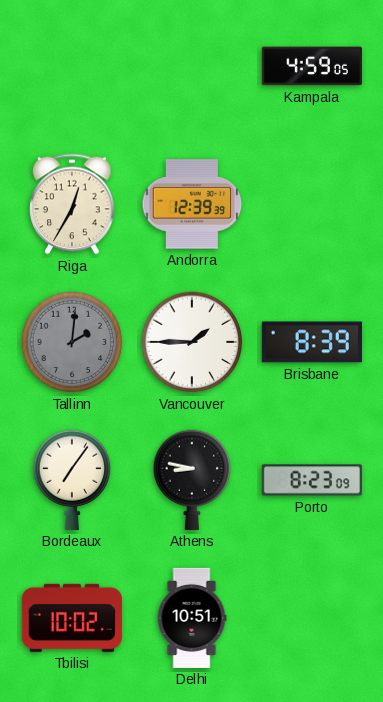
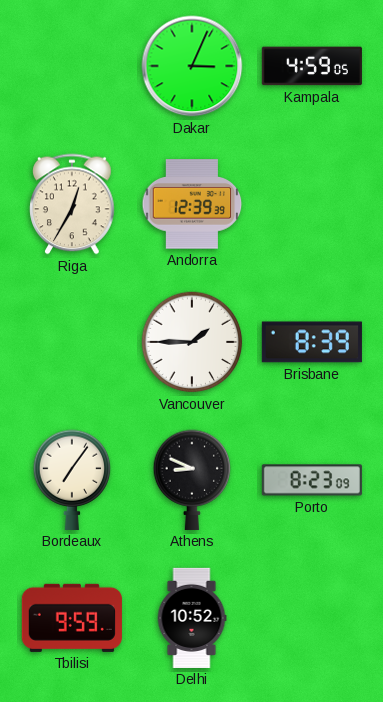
Dakar: none -> 3:04
Tallinn: 2:01 -> none
Athens: 8:47 -> 8:49
Tbilisi: 10:02 -> 9:59
Delhi: 10:51 -> 10:52
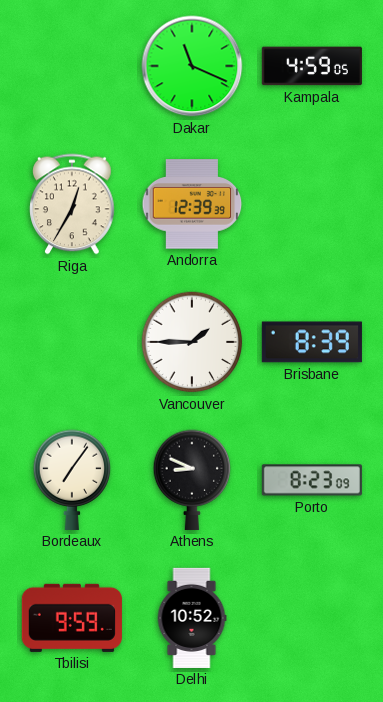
Dakar: 3:04 -> 11:19
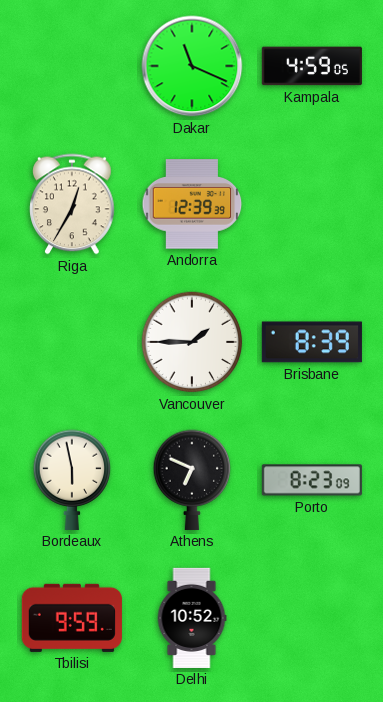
Bordeaux: 7:06 -> 5:58
Athens: 8:49 -> 6:49
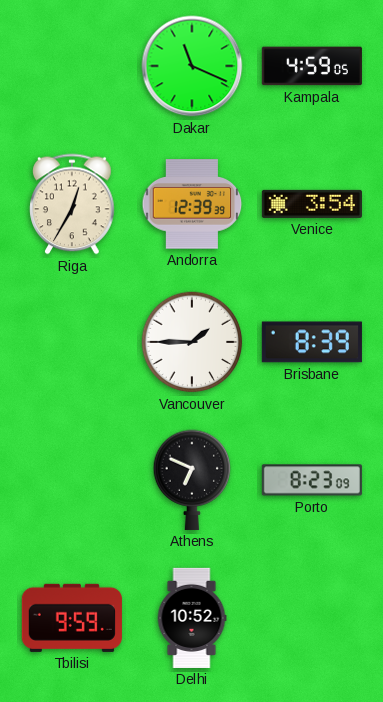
Venice: none -> 3:54
Bordeaux: 5:58 -> none
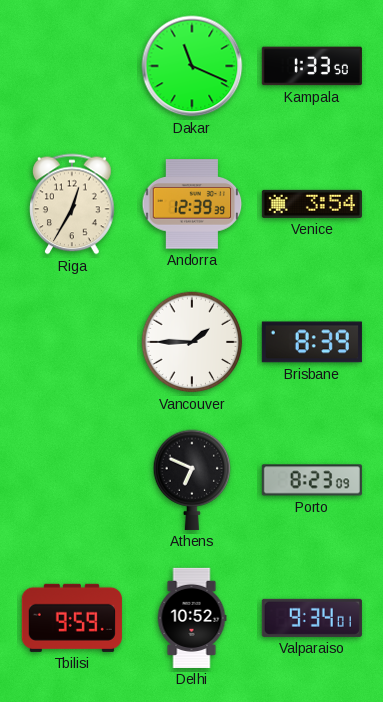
Kampala: 4:59 -> 1:33
Valparaiso: none -> 9:34
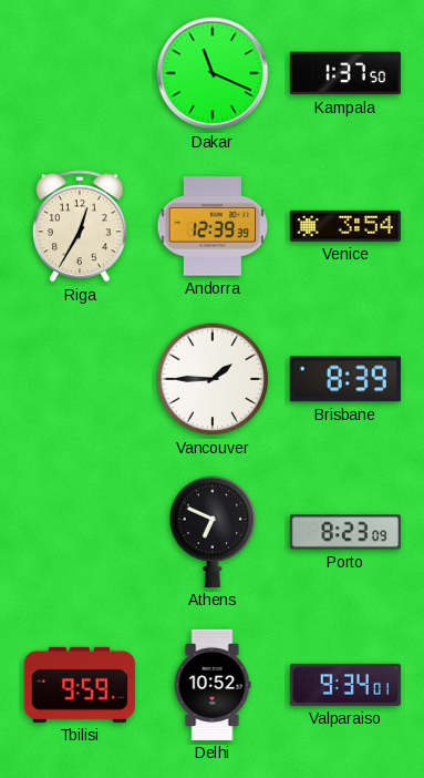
Kampala: 1:33 -> 1:37
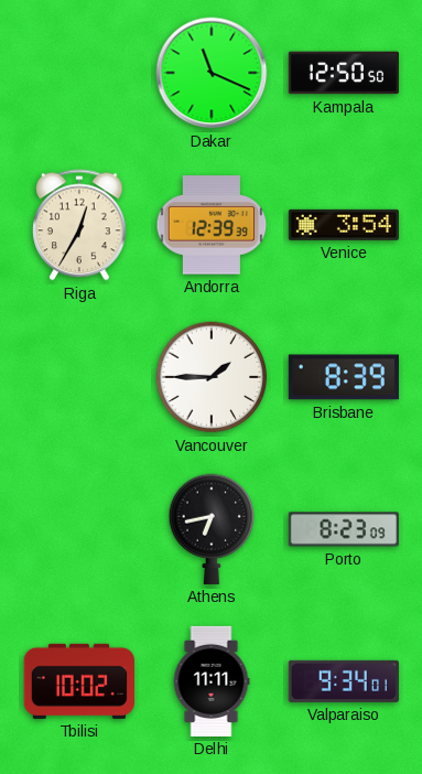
Kampala: 1:37 -> 12:50
Athens: 6:49 -> 6:43
Tbilisi: 9:59 -> 10:02
Delhi: 10:52 -> 11:11
